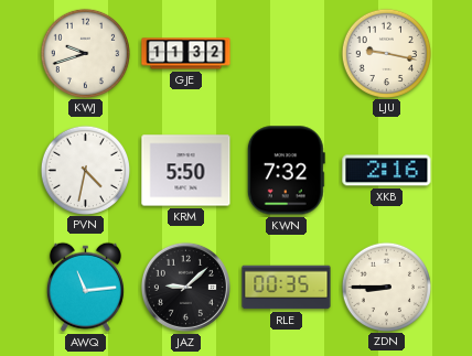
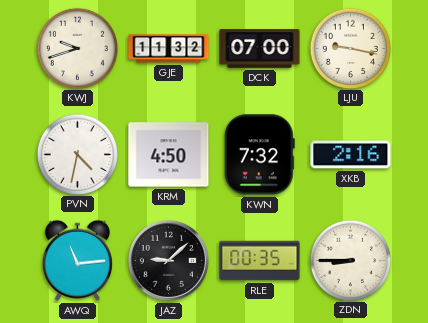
DCK: none -> 07:00
KRM: 5:50 -> 4:50
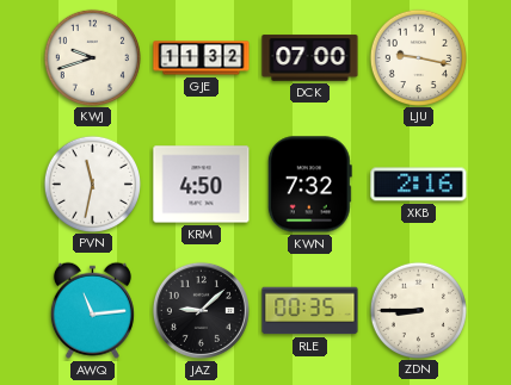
PVN: 4:32 -> 11:32
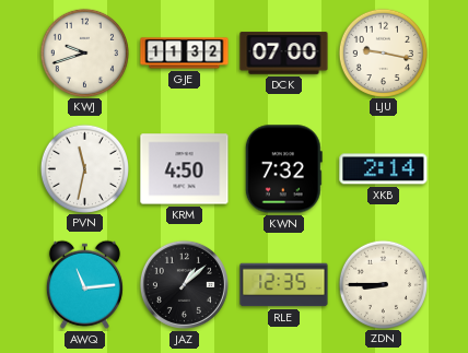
XKB: 2:16 -> 2:14
JAZ: 9:08 -> 1:08
RLE: 00:35 -> 12:35
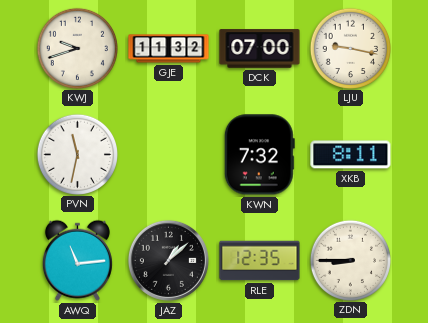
KRM: 4:50 -> none
XKB: 2:14 -> 8:11
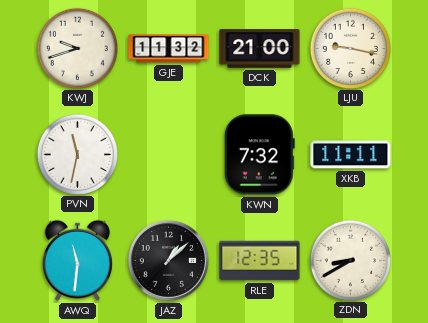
DCK: 07:00 -> 21:00
XKB: 8:11 -> 11:11
AWQ: 11:14 -> 11:31
ZDN: 8:45 -> 8:40
